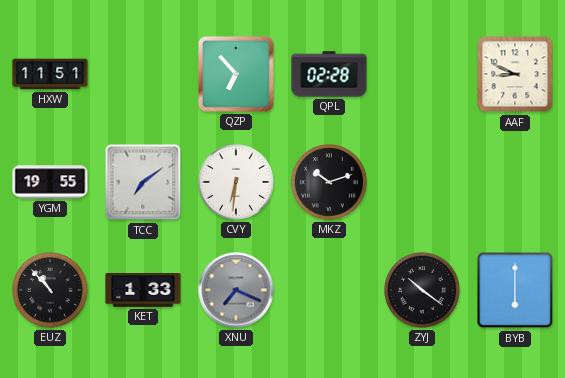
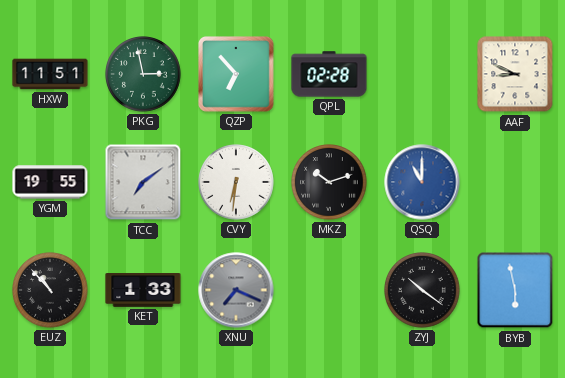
PKG: none -> 2:58
QSQ: none -> 11:00
BYB: 6:00 -> 5:58
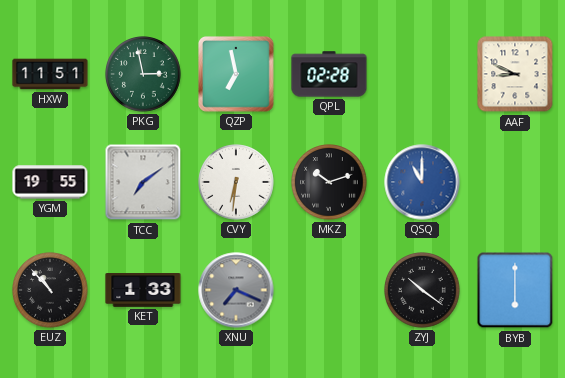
QZP: 6:53 -> 6:58
BYB: 5:58 -> 6:00
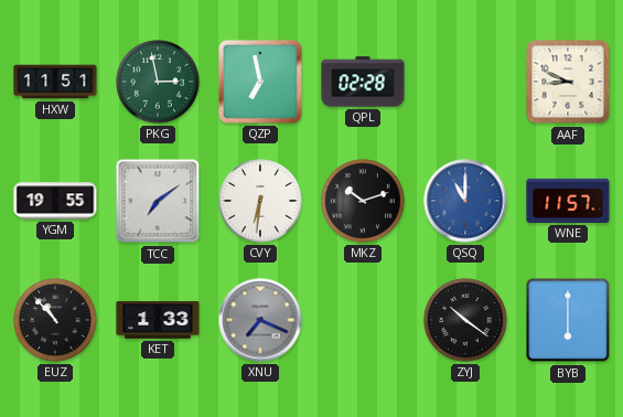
WNE: none -> 11:57
